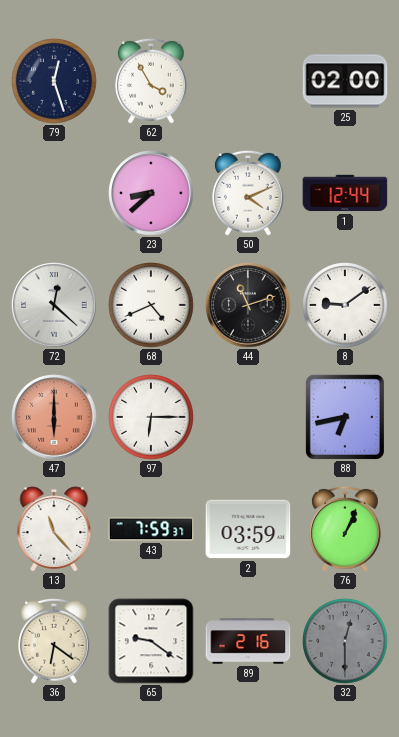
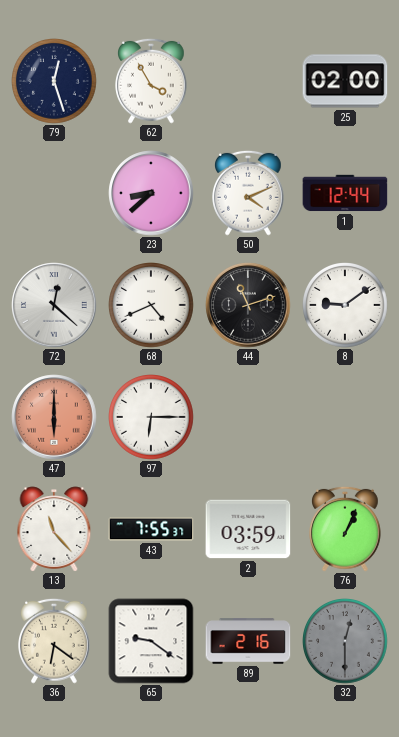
88: 6:43 -> none
43: 7:59 -> 7:55
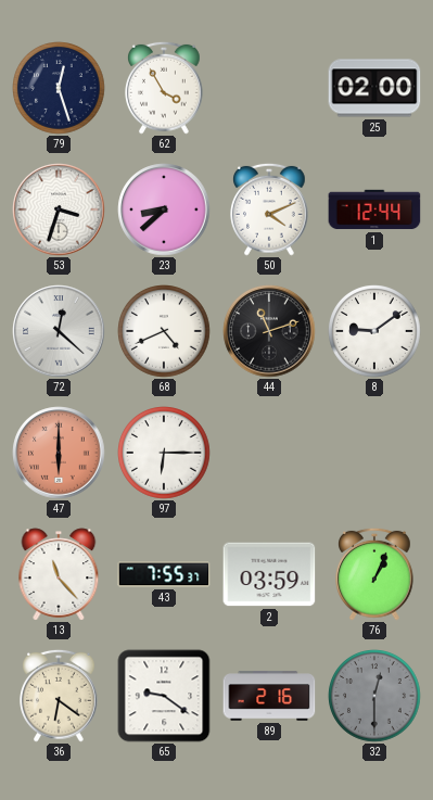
53: none -> 3:33
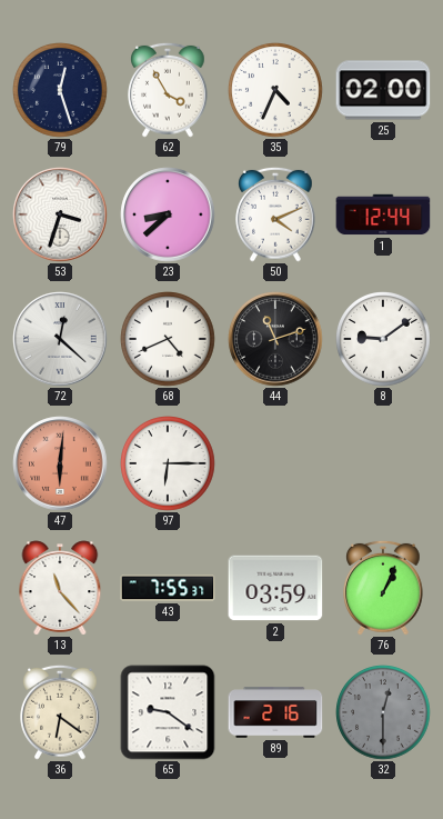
35: none -> 4:34
47: 6:00 -> 6:01
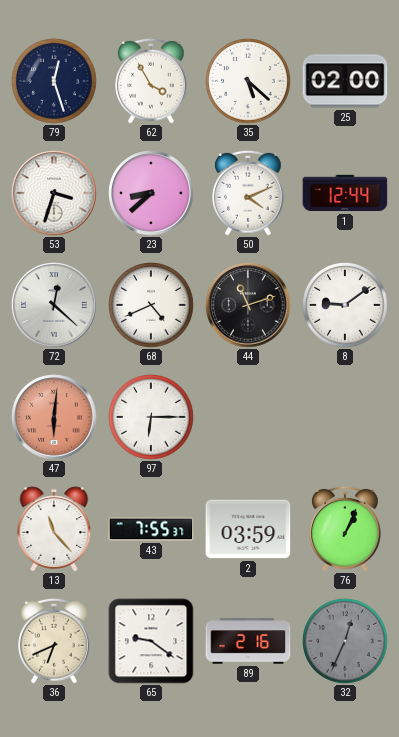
35: 4:34 -> 5:22
36: 6:21 -> 6:41
32: 12:30 -> 12:34
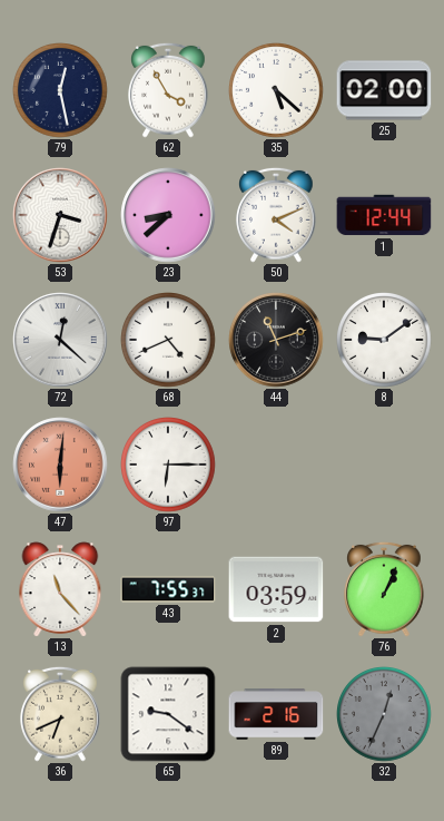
79: 12:27 -> 12:28
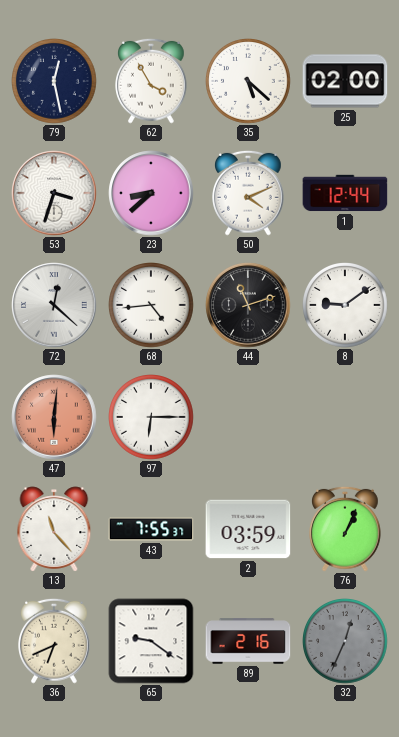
68: 4:41 -> 4:44
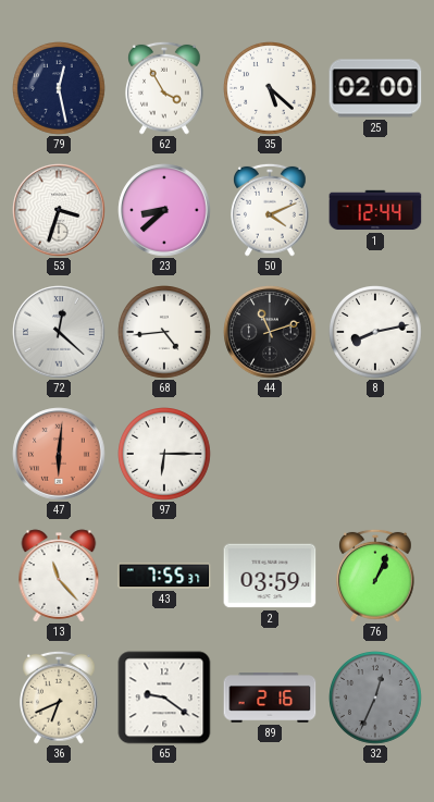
8: 9:09 -> 8:13
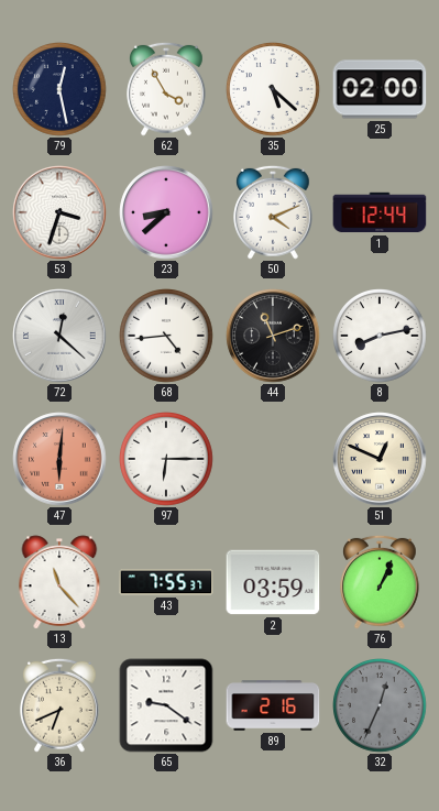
51: none -> 12:49
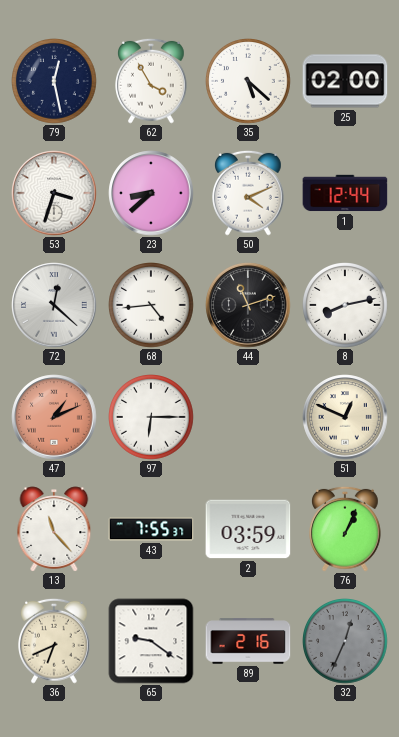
47: 6:01 -> 1:11
